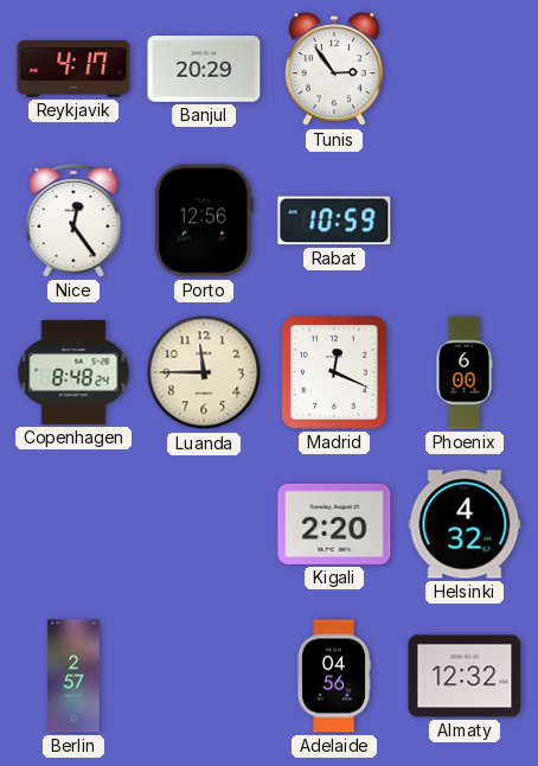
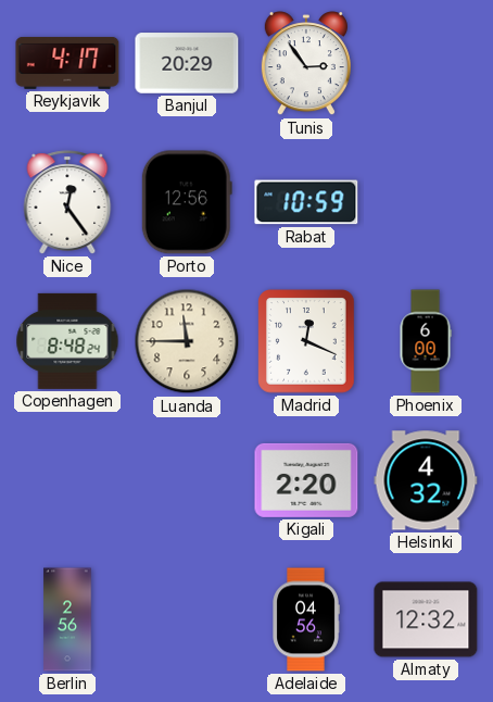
Berlin: 2:57 -> 2:56
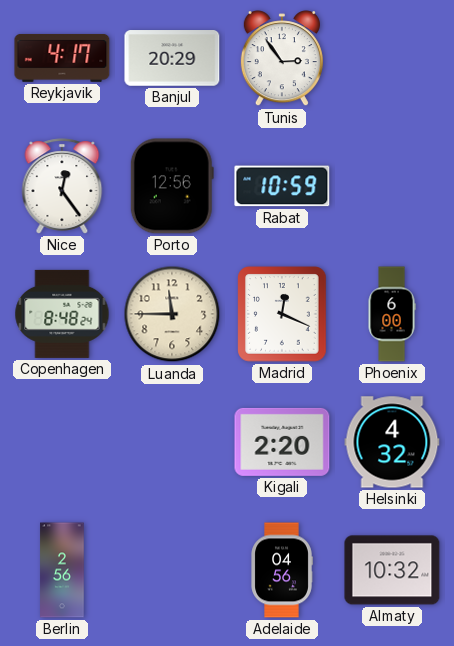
Almaty: 12:32 -> 10:32
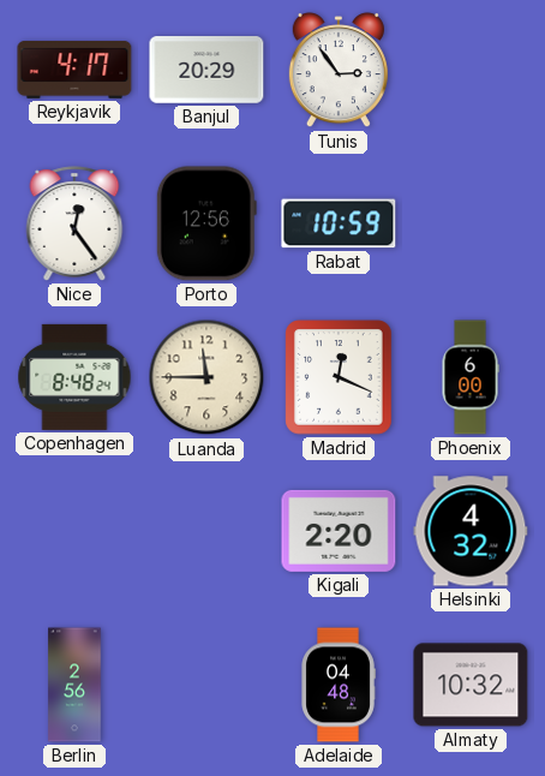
Adelaide: 04:56 -> 04:48
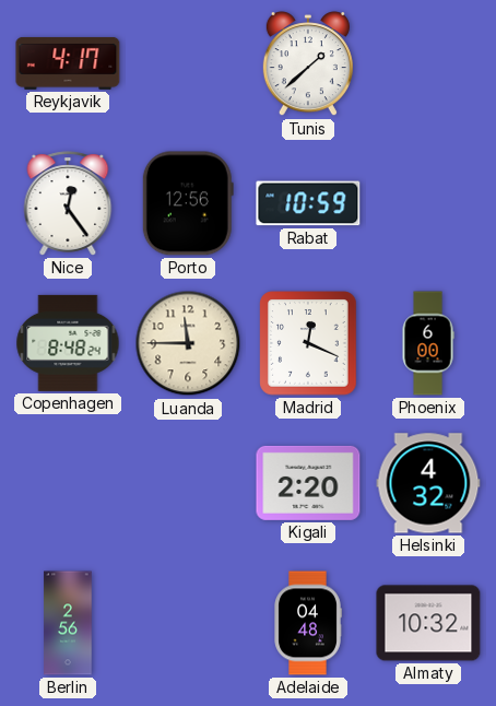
Banjul: 20:29 -> none
Tunis: 2:54 -> 1:38
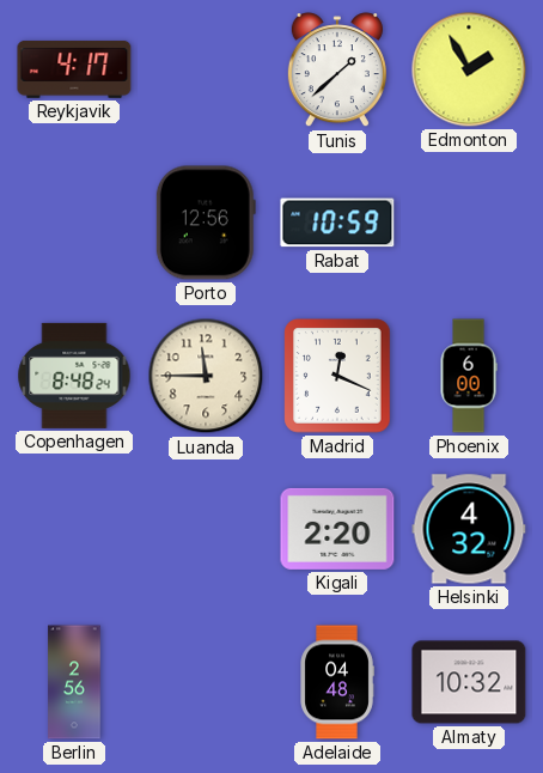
Edmonton: none -> 1:55
Nice: 12:24 -> none
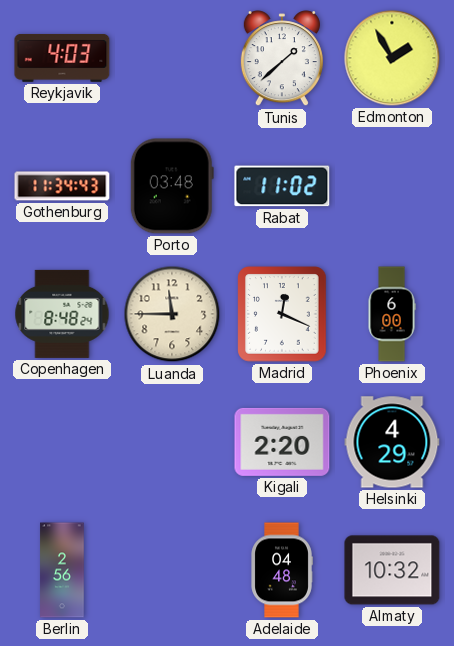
Reykjavik: 4:17 -> 4:03
Gothenburg: none -> 11:34
Porto: 12:56 -> 03:48
Rabat: 10:59 -> 11:02
Helsinki: 4:32 -> 4:29
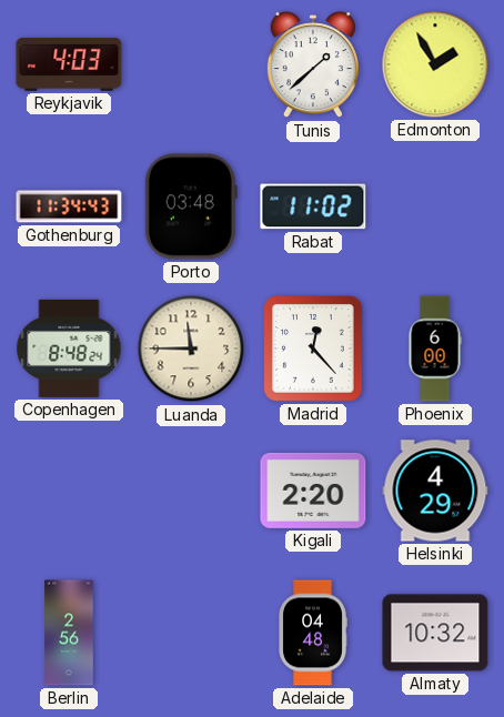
Madrid: 12:19 -> 12:23
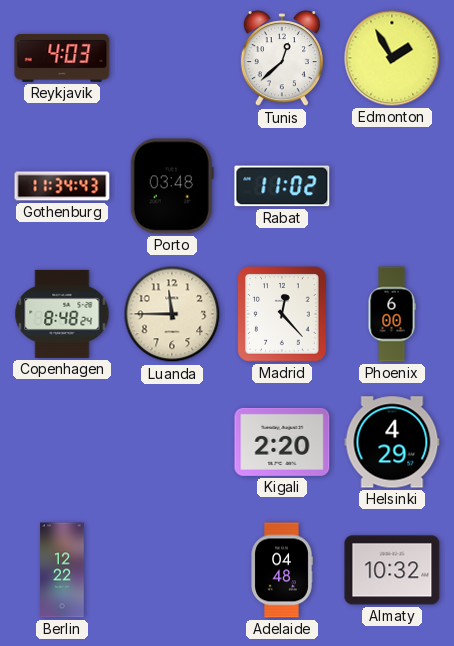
Tunis: 1:38 -> 12:38
Berlin: 2:56 -> 12:22
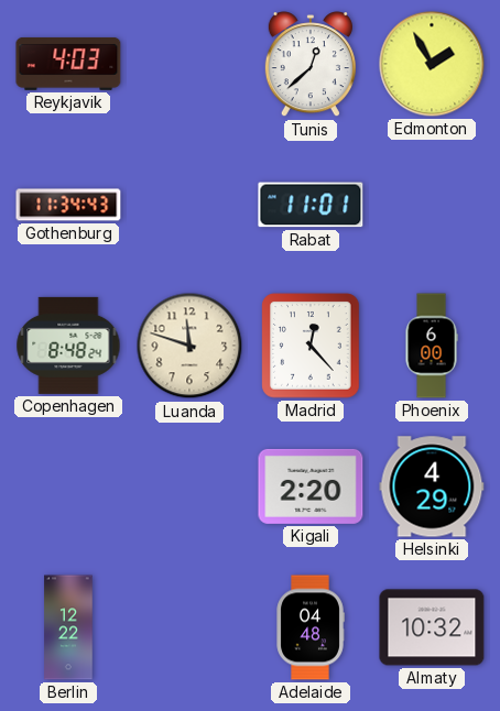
Porto: 03:48 -> none
Rabat: 11:02 -> 11:01
Luanda: 11:45 -> 11:48
